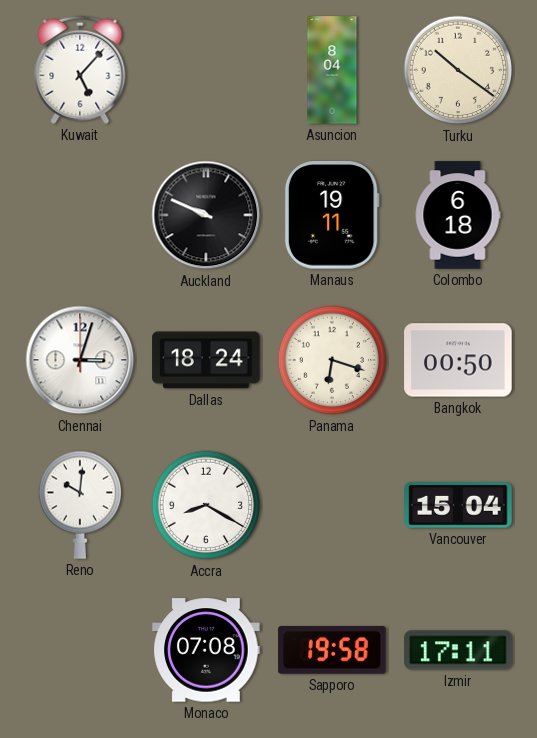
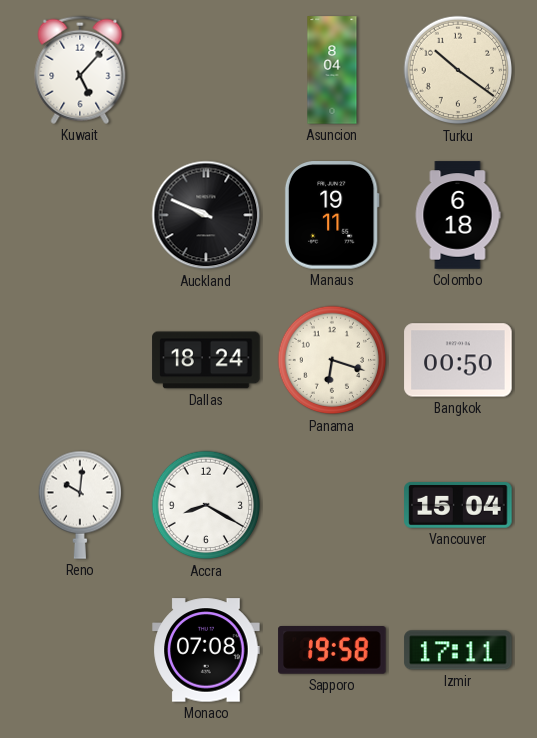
Chennai: 3:03 -> none
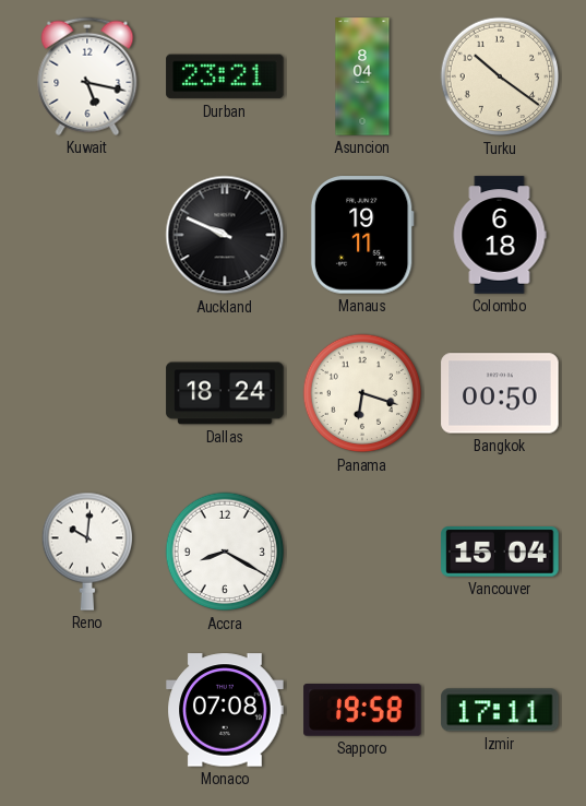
Kuwait: 5:07 -> 5:17
Durban: none -> 23:21
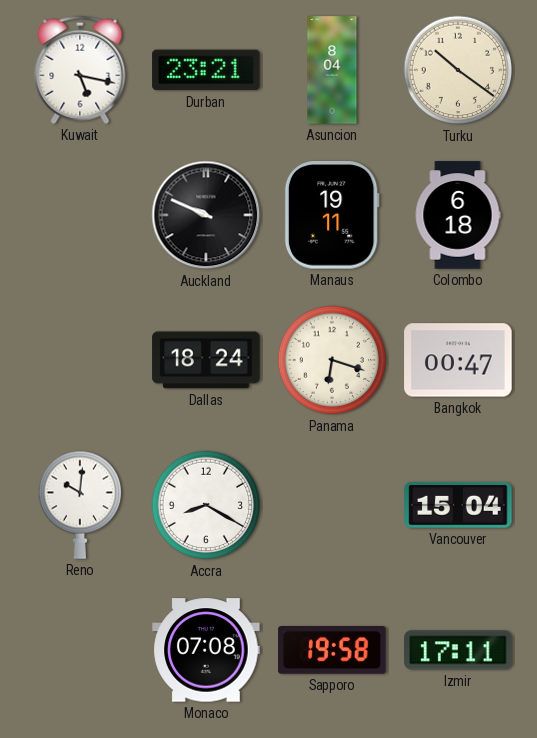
Bangkok: 00:50 -> 00:47
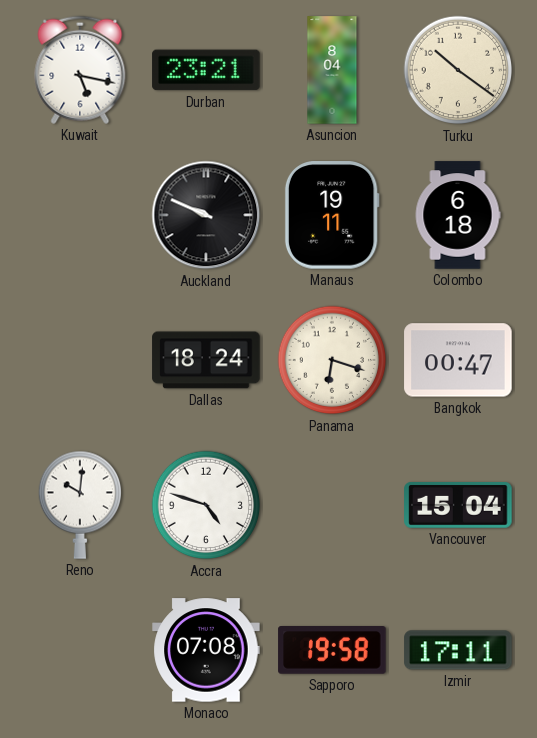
Accra: 8:20 -> 4:48
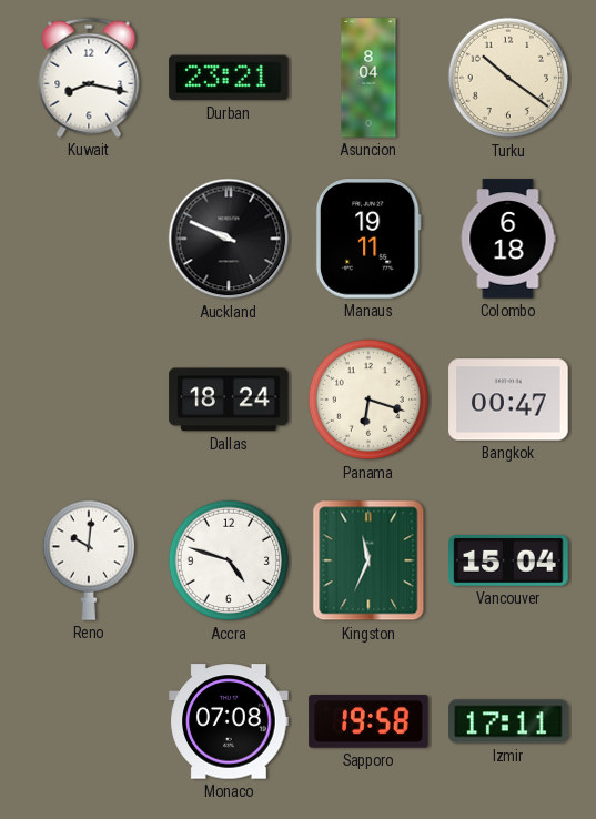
Kuwait: 5:17 -> 8:17
Kingston: none -> 11:34
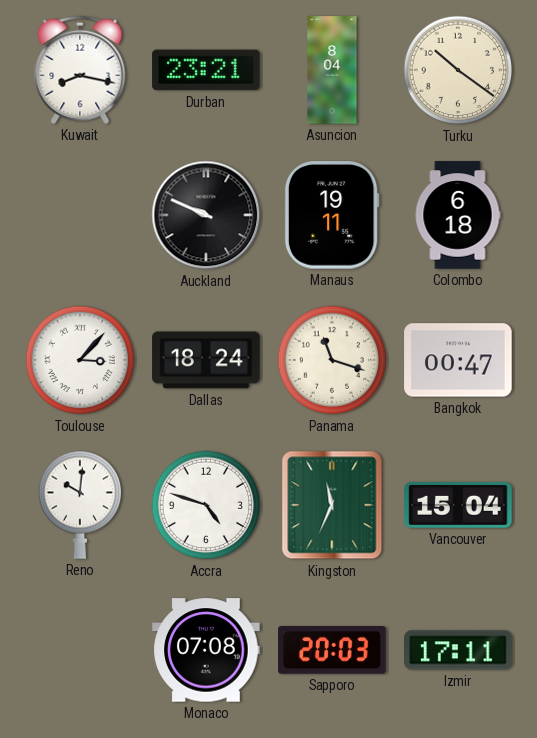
Toulouse: none -> 3:07
Panama: 6:18 -> 11:18
Sapporo: 19:58 -> 20:03
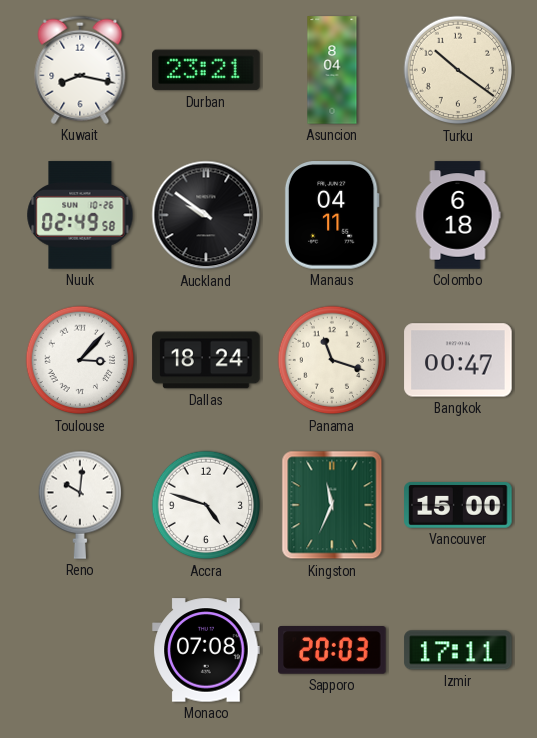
Nuuk: none -> 02:49
Auckland: 9:49 -> 9:51
Manaus: 19:11 -> 04:11
Vancouver: 15:04 -> 15:00
